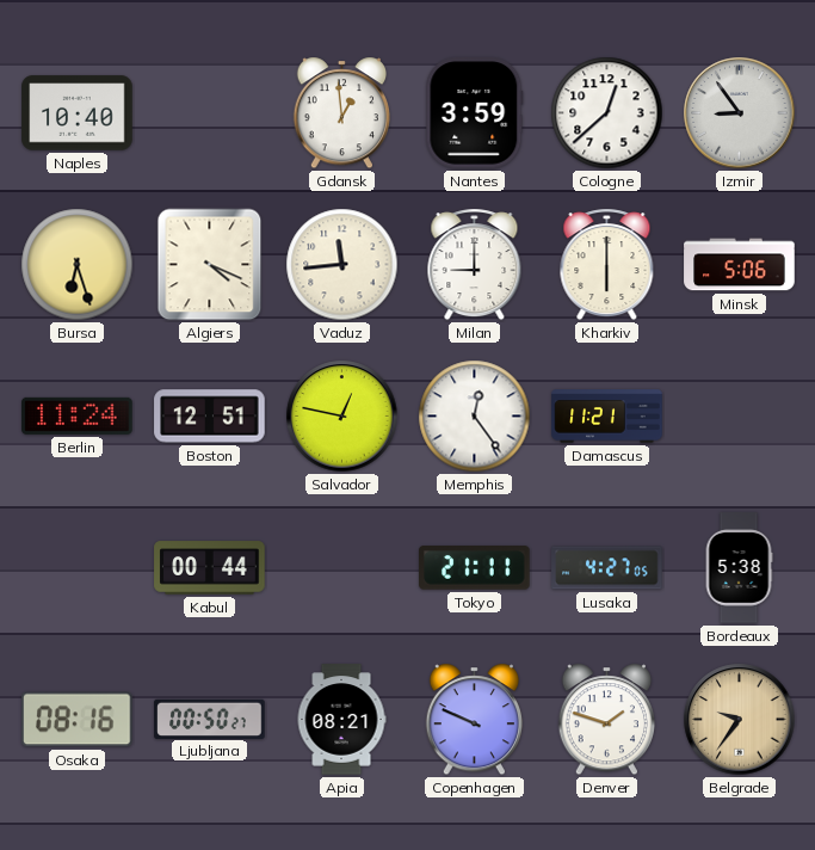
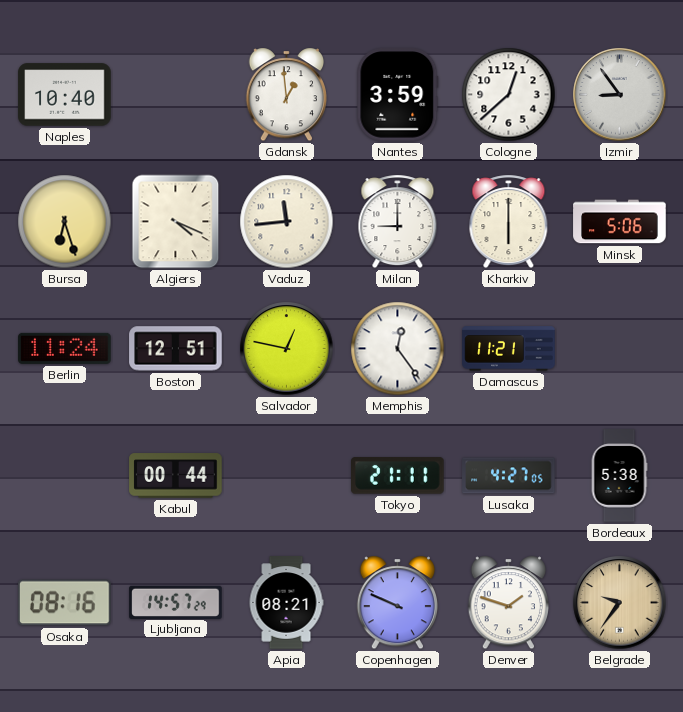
Ljubljana: 00:50 -> 14:57
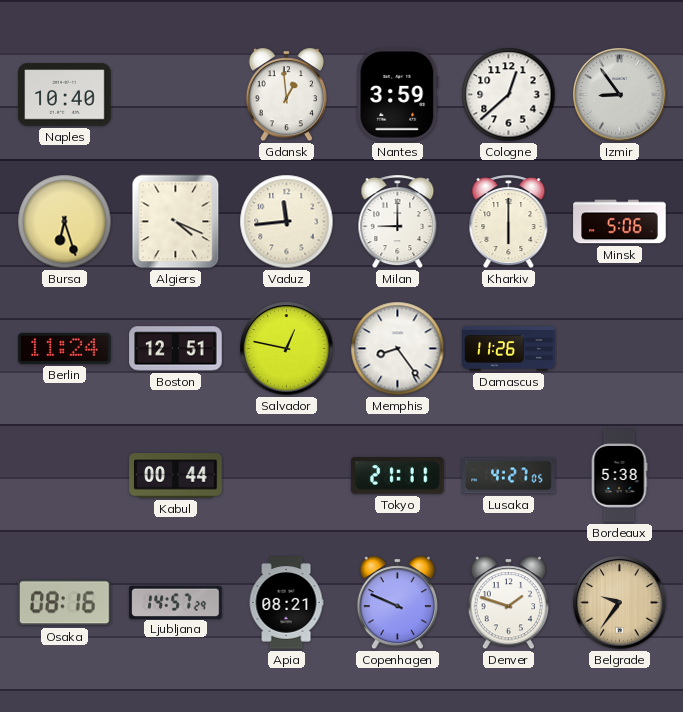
Memphis: 12:24 -> 8:24
Damascus: 11:21 -> 11:26
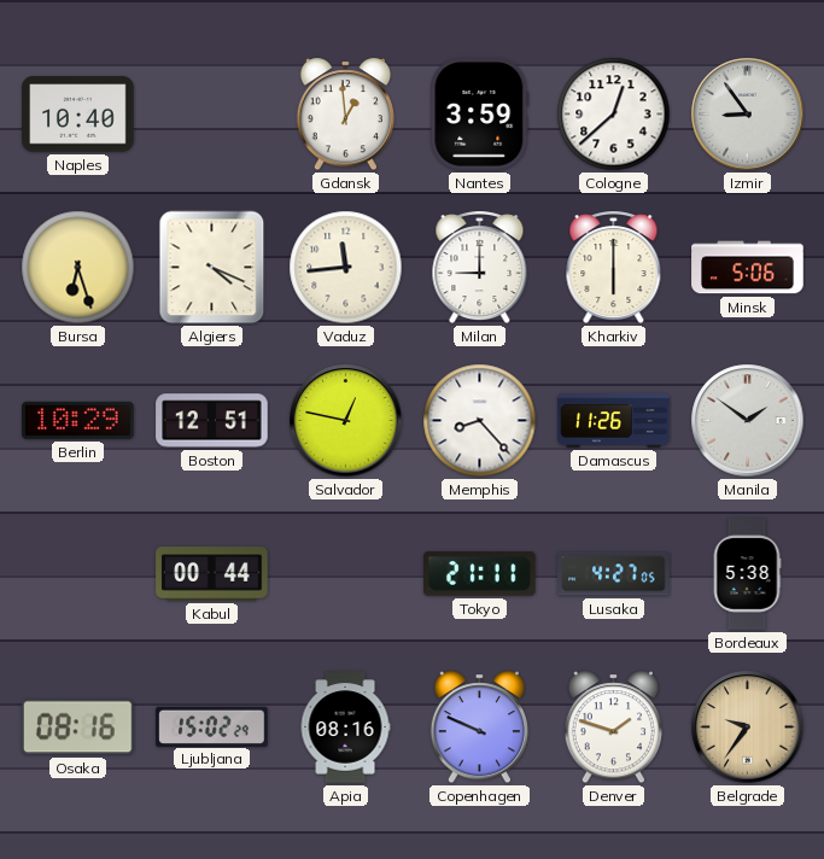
Berlin: 11:24 -> 10:29
Memphis: 8:24 -> 8:23
Manila: none -> 1:51
Ljubljana: 14:57 -> 15:02
Apia: 08:21 -> 08:16
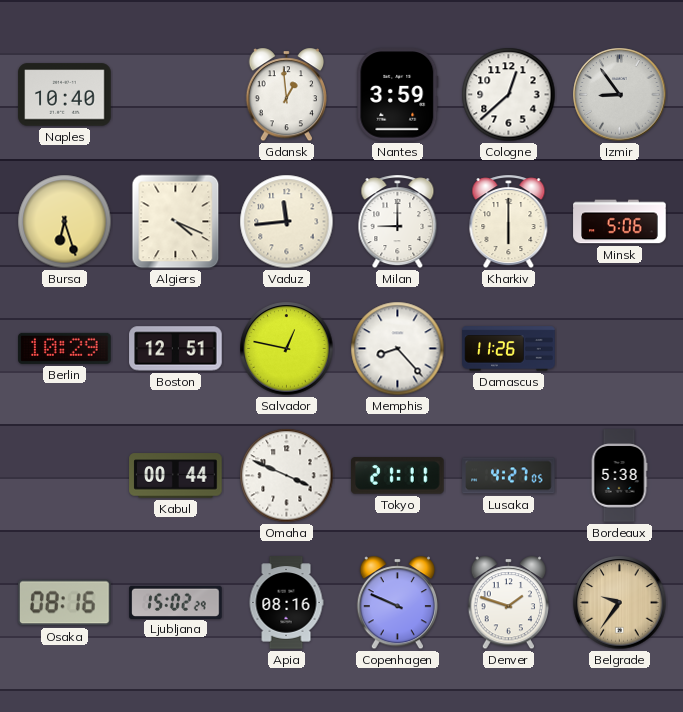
Manila: 1:51 -> none
Omaha: none -> 3:49
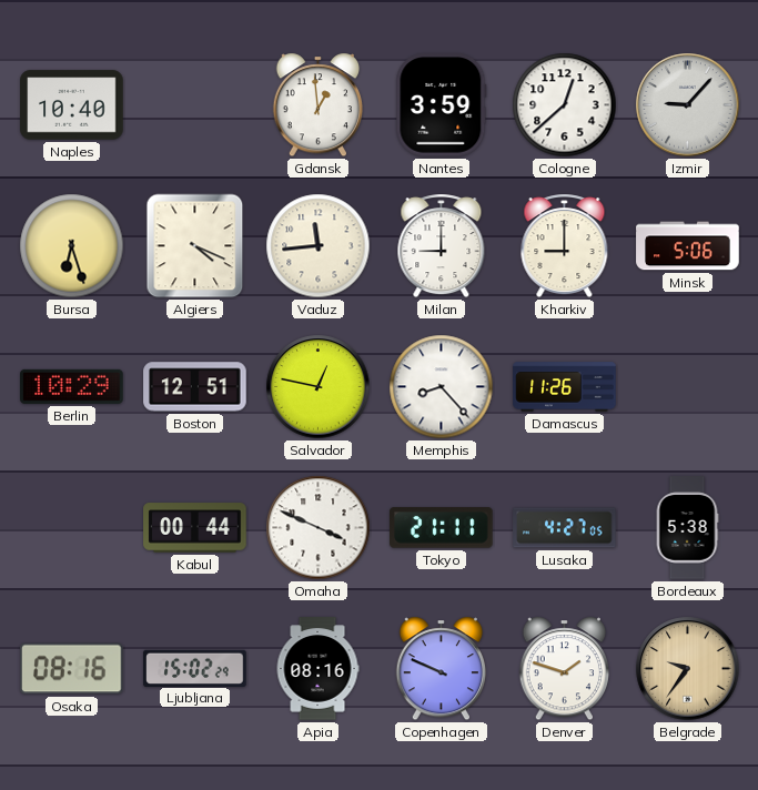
Izmir: 8:54 -> 9:07
Kharkiv: 6:00 -> 9:00
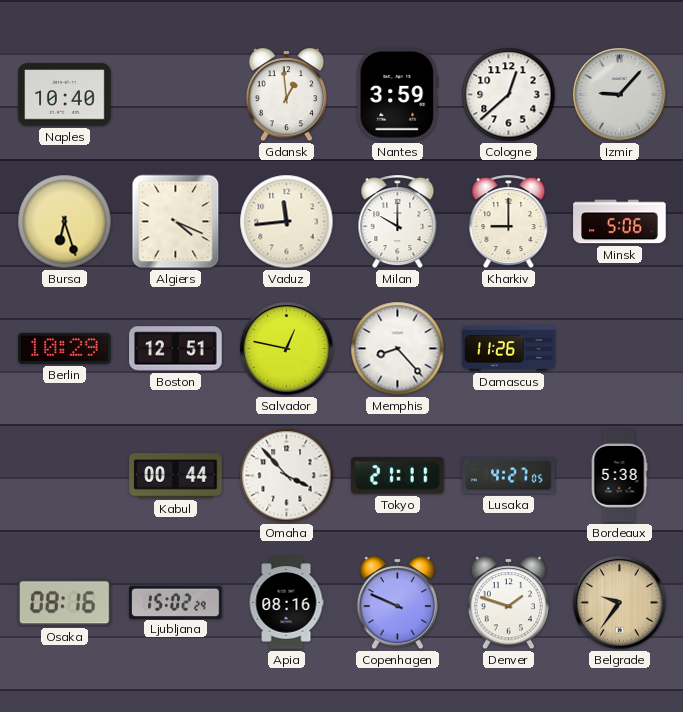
Milan: 9:00 -> 10:00
Omaha: 3:49 -> 3:53
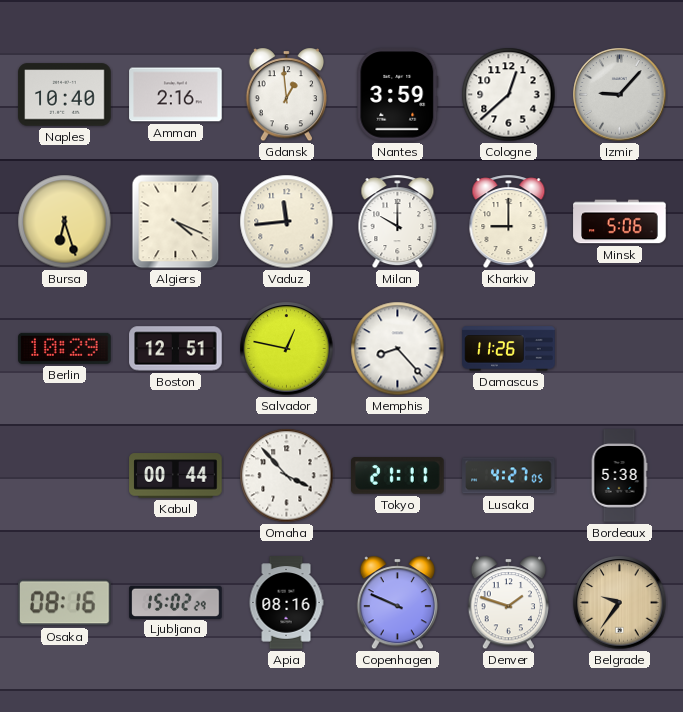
Amman: none -> 2:16
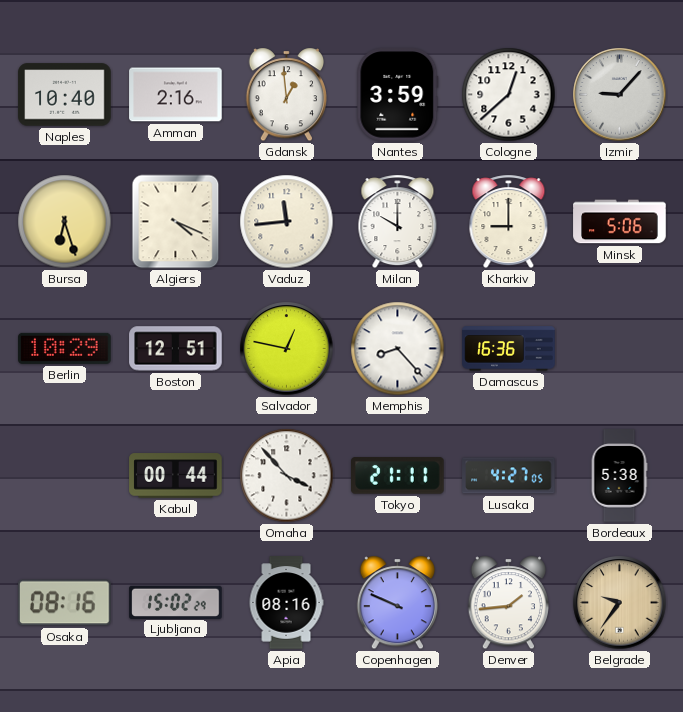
Damascus: 11:26 -> 16:36
Denver: 1:48 -> 1:44
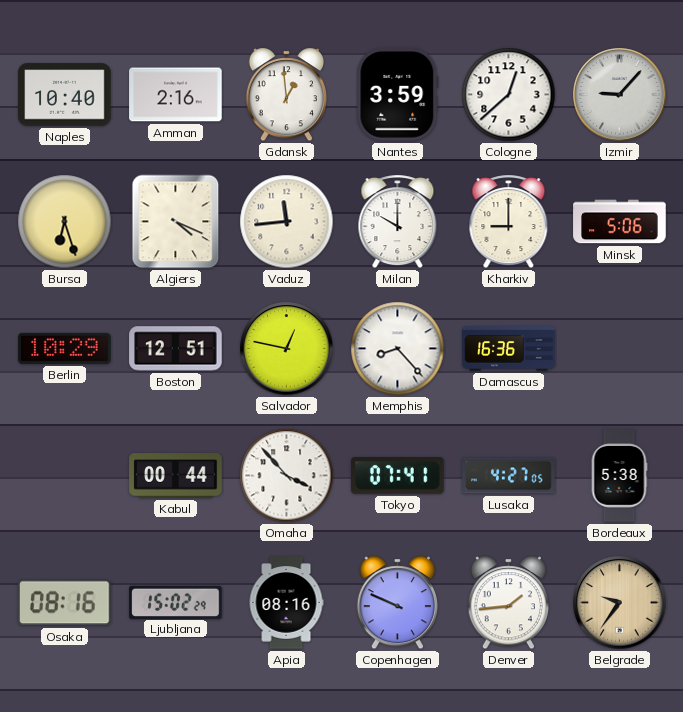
Tokyo: 21:11 -> 07:41
